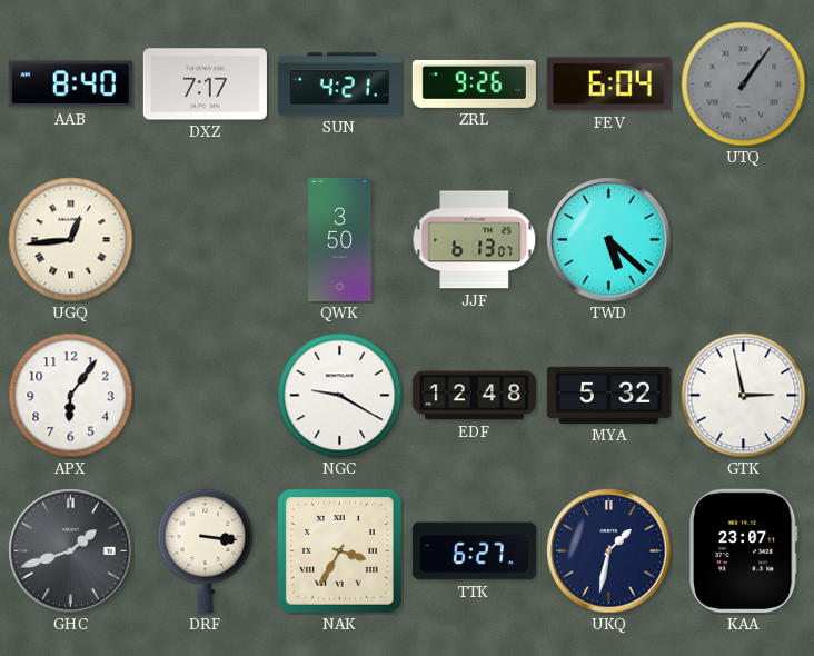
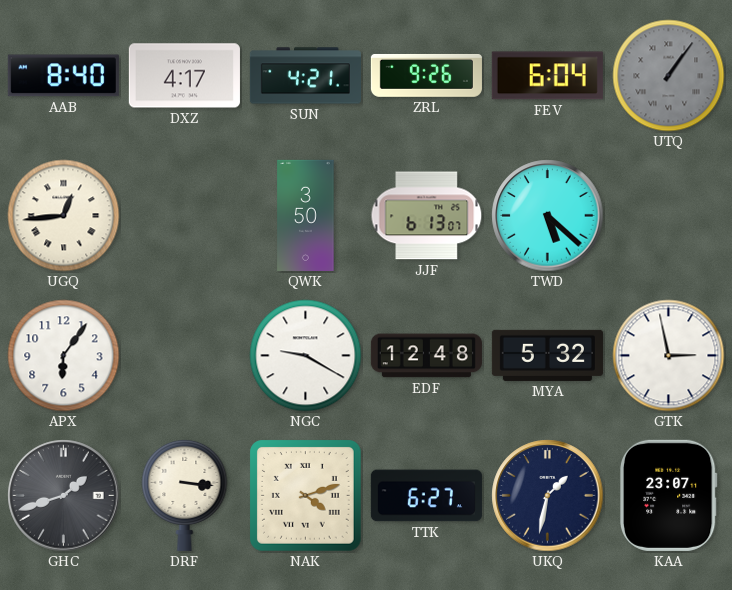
DXZ: 7:17 -> 4:17
NAK: 3:35 -> 4:12
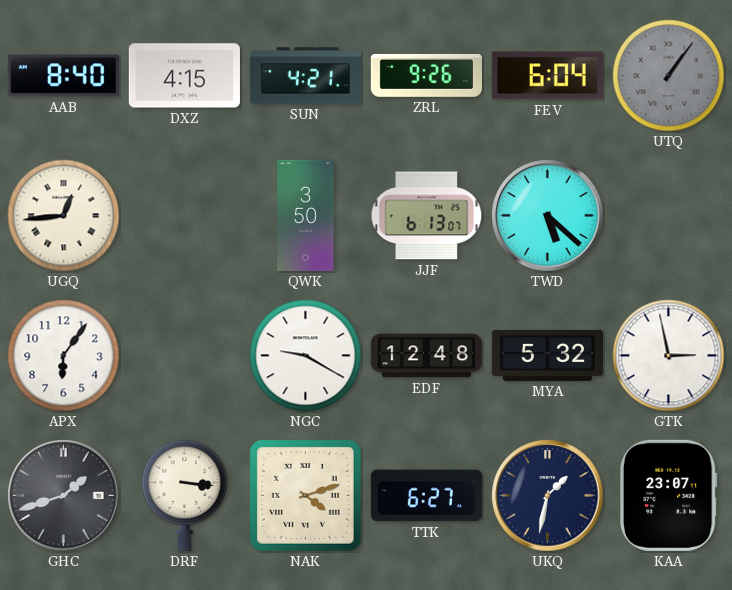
DXZ: 4:17 -> 4:15
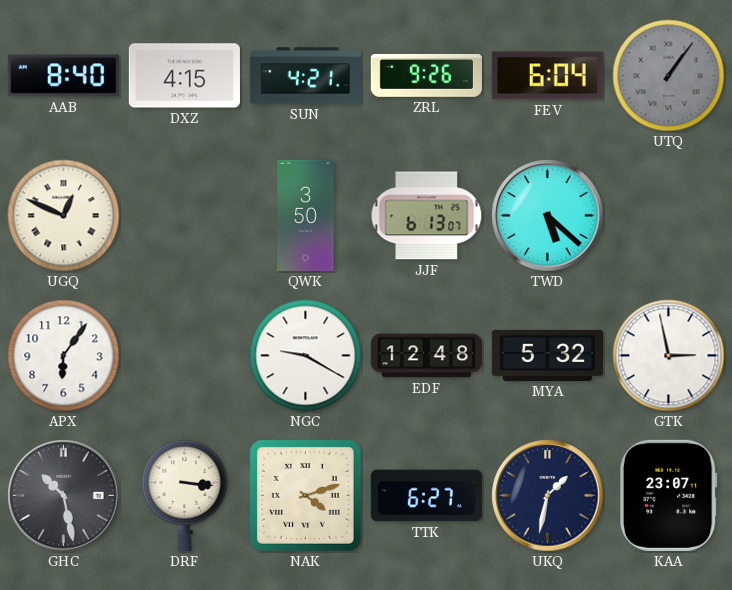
UGQ: 12:44 -> 12:49
GHC: 1:42 -> 10:28
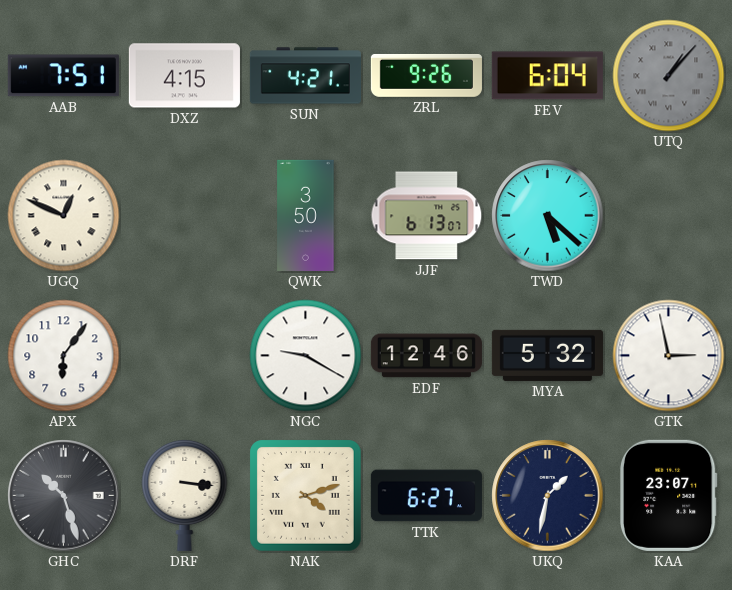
AAB: 8:40 -> 7:51
UTQ: 1:06 -> 1:07
EDF: 12:48 -> 12:46
GHC: 10:28 -> 10:27
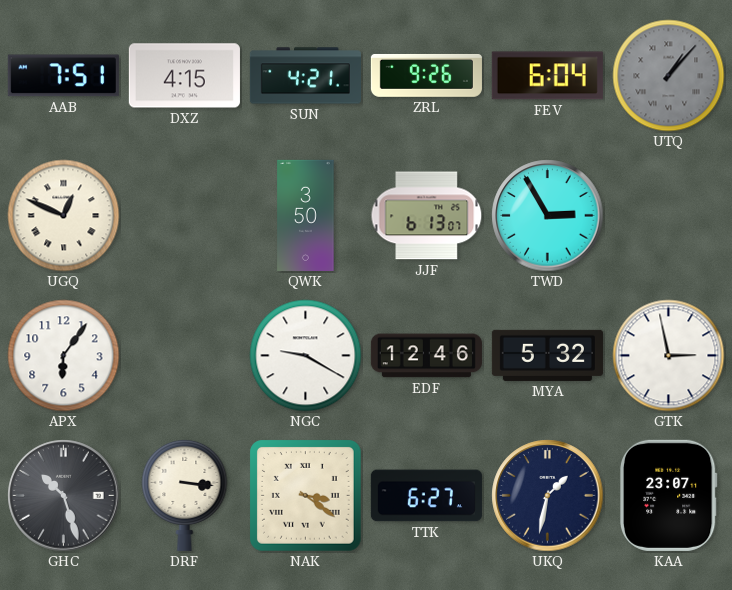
TWD: 5:22 -> 2:55
NAK: 4:12 -> 3:21
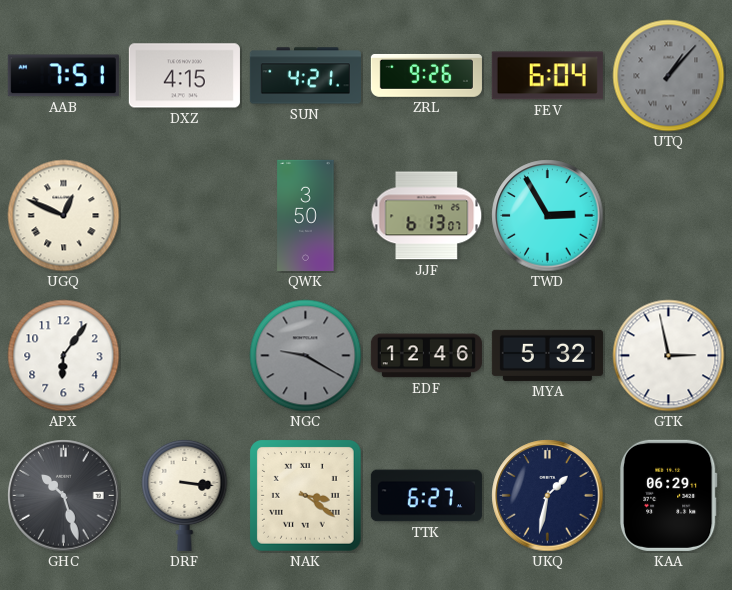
NGC dial: white -> grey
KAA: 23:07 -> 06:29
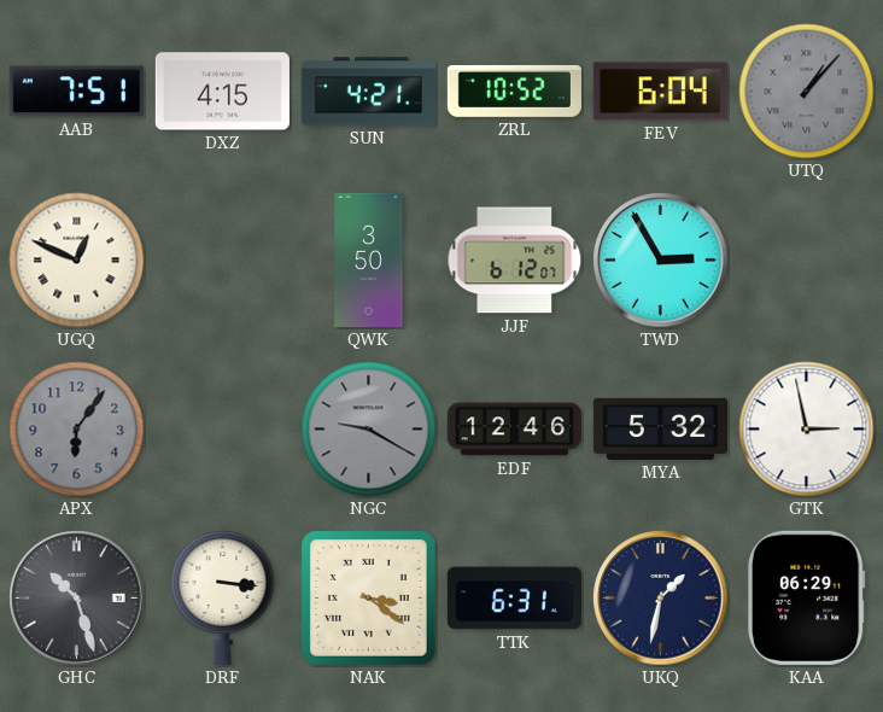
ZRL: 9:26 -> 10:52
JJF: 6:13 -> 6:12
APX dial: white -> grey
TTK: 6:27 -> 6:31
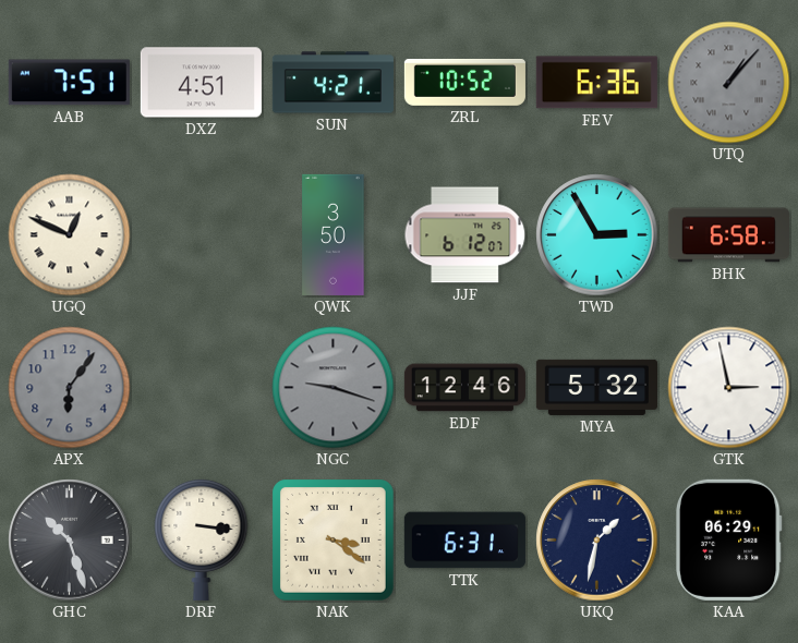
DXZ: 4:15 -> 4:51
FEV: 6:04 -> 6:36
BHK: none -> 6:58
NGC: 9:20 -> 9:18
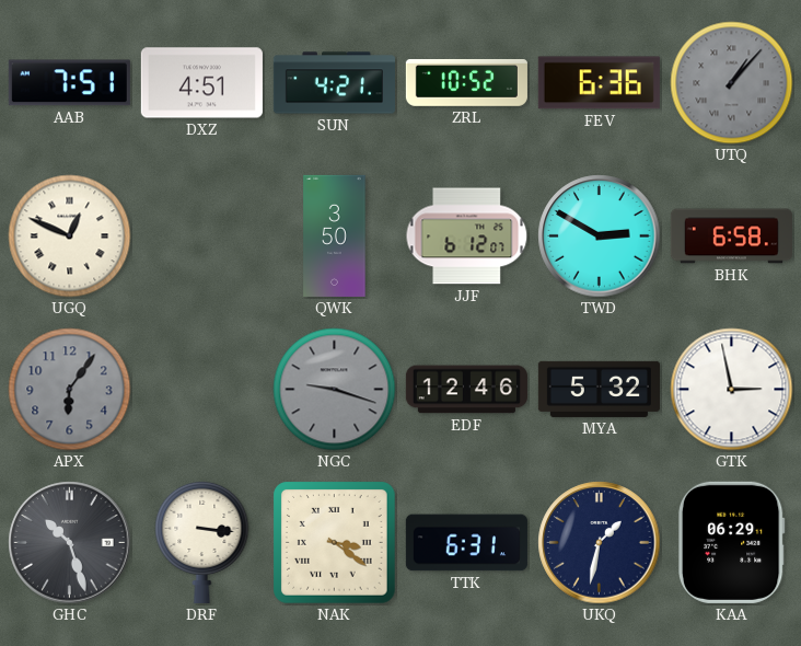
TWD: 2:55 -> 2:50
